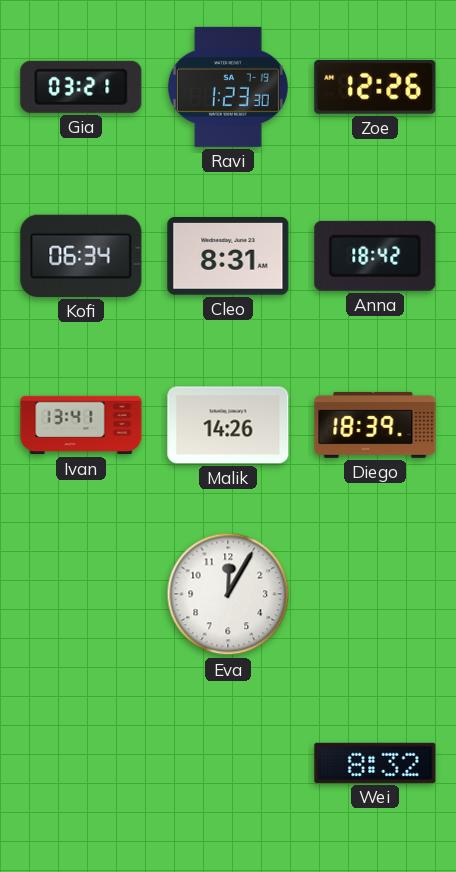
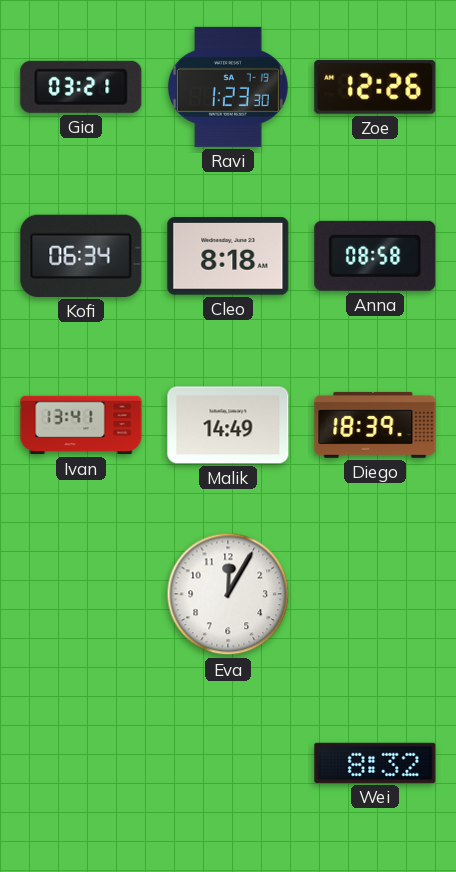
Cleo: 8:31 -> 8:18
Anna: 18:42 -> 08:58
Malik: 14:26 -> 14:49
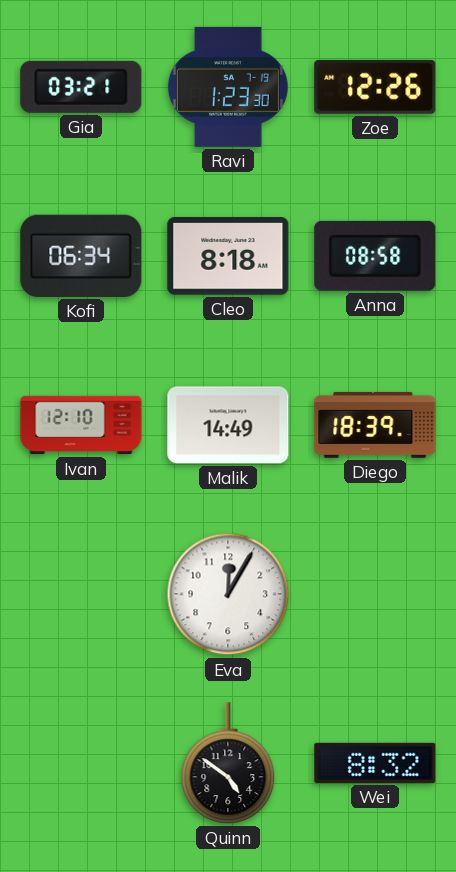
Ivan: 13:41 -> 12:10
Quinn: none -> 4:51
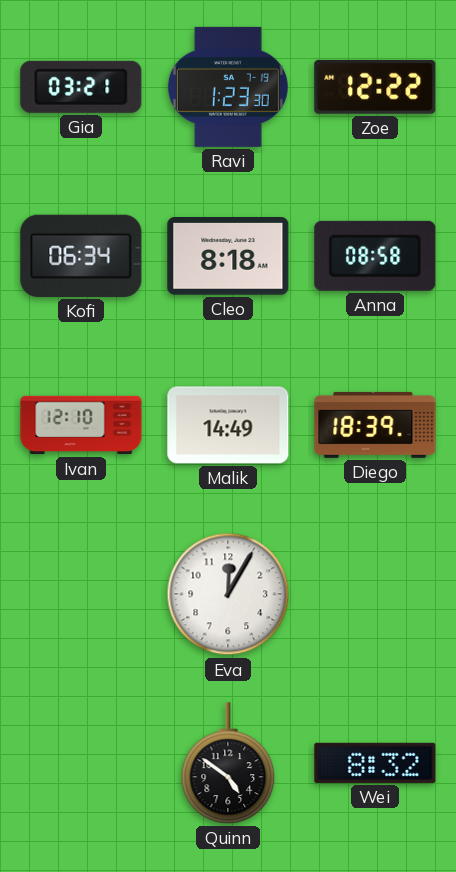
Zoe: 12:26 -> 12:22
